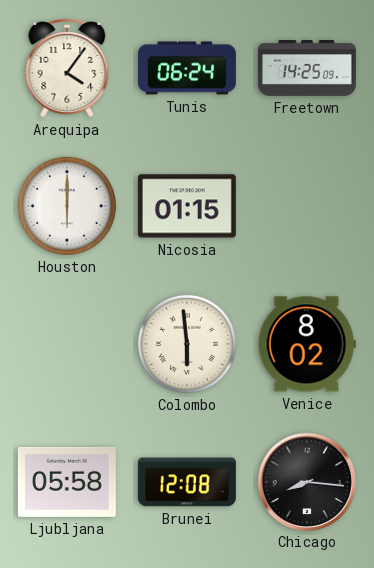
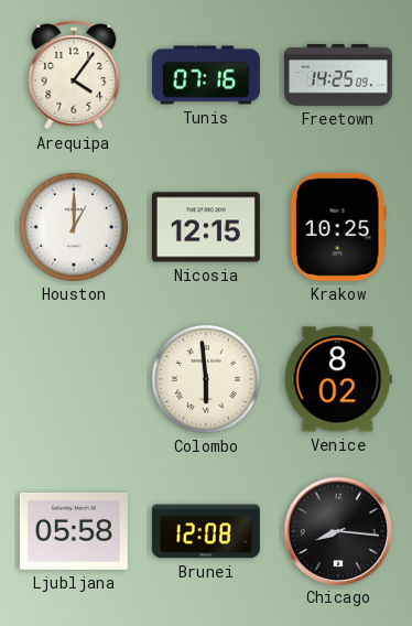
Tunis: 06:24 -> 07:16
Houston: 6:00 -> 1:00
Nicosia: 01:15 -> 12:15
Krakow: none -> 10:25
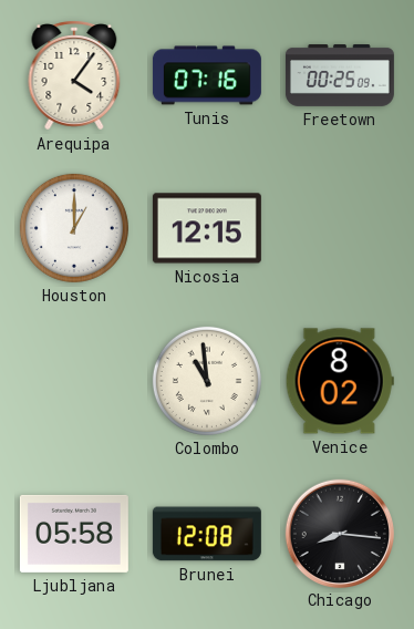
Freetown: 14:25 -> 00:25
Krakow: 10:25 -> none
Colombo: 5:59 -> 10:59
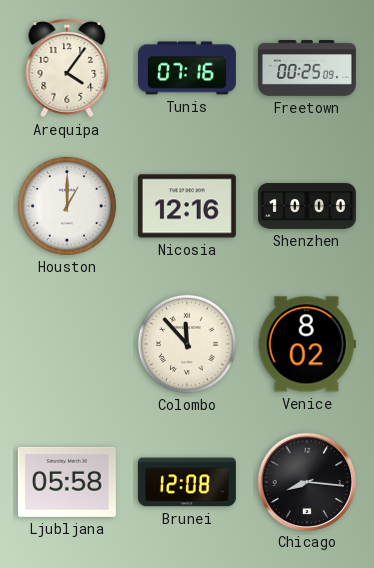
Nicosia: 12:15 -> 12:16
Shenzhen: none -> 10:00
Colombo: 10:59 -> 11:53
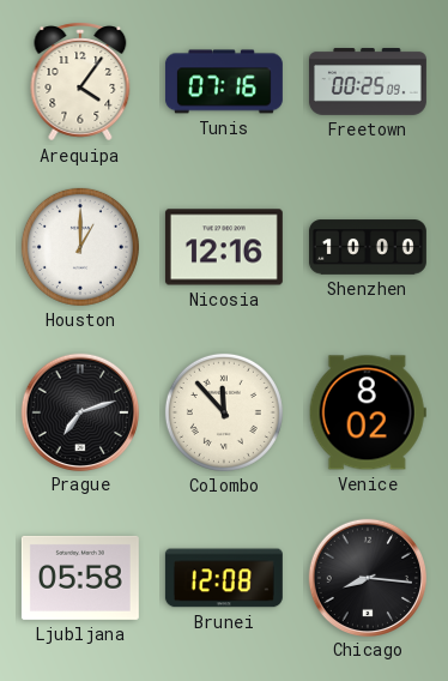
Prague: none -> 7:12
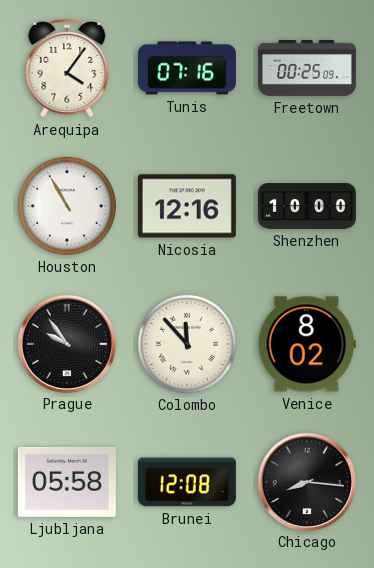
Houston: 1:00 -> 10:55
Prague: 7:12 -> 9:54
